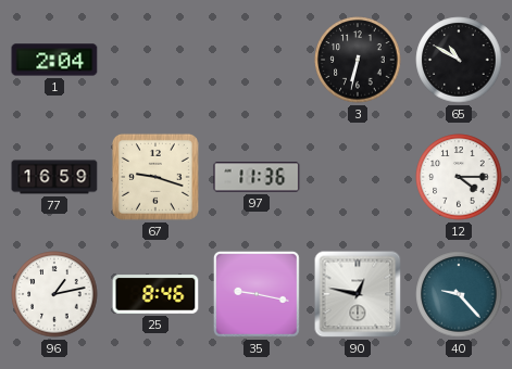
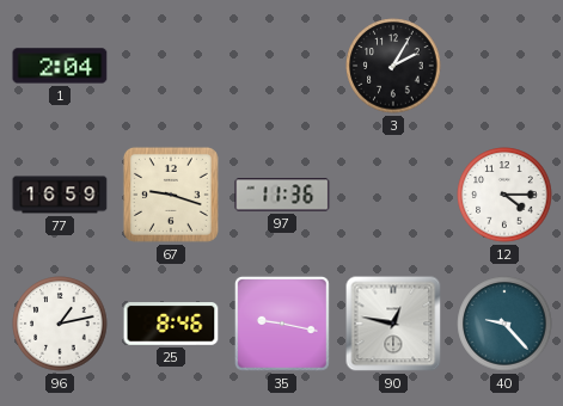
3: 6:32 -> 2:05
65: 10:50 -> none
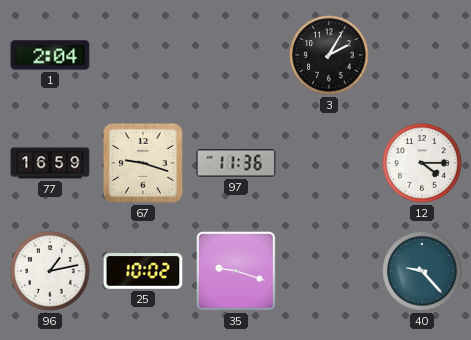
25: 8:46 -> 10:02
35: 9:17 -> 9:18
90: 12:47 -> none
